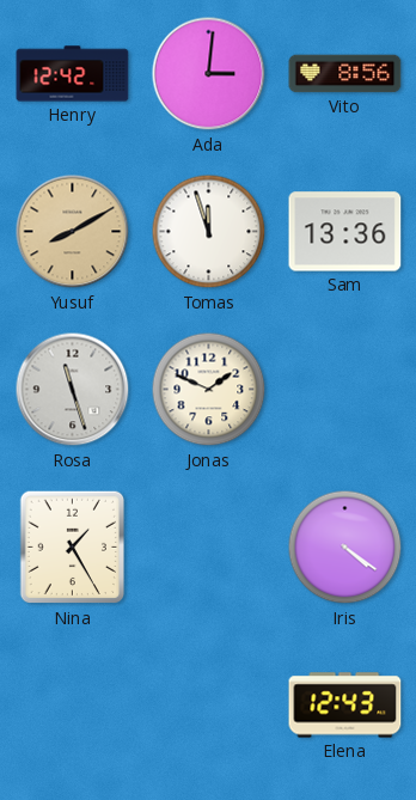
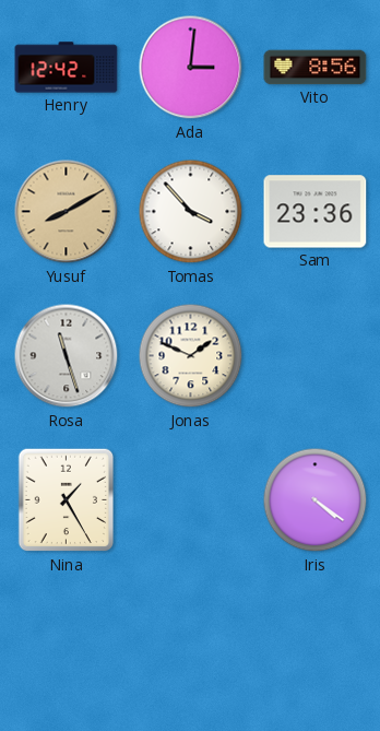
Tomas: 11:57 -> 3:53
Sam: 13:36 -> 23:36
Elena: 12:43 -> none
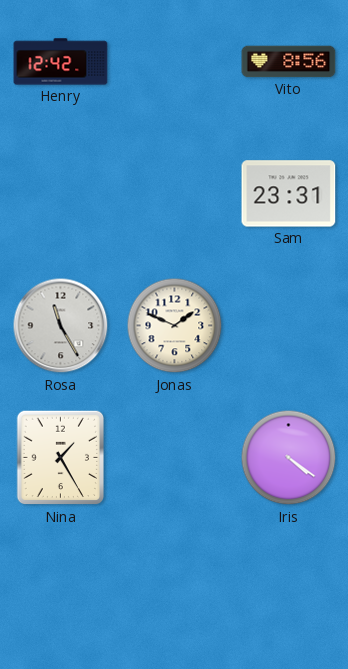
Ada: 3:01 -> none
Yusuf: 8:10 -> none
Tomas: 3:53 -> none
Sam: 23:36 -> 23:31
Rosa: 11:27 -> 11:25
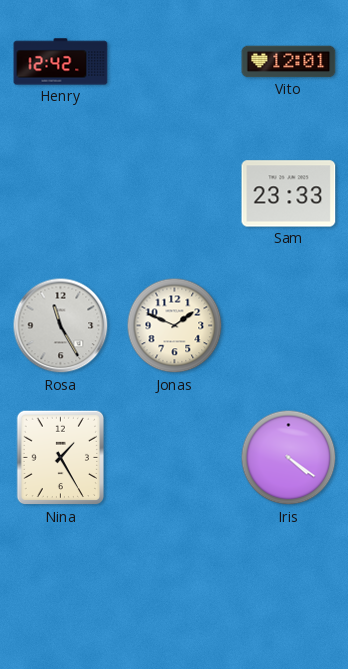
Vito: 8:56 -> 12:01
Sam: 23:31 -> 23:33
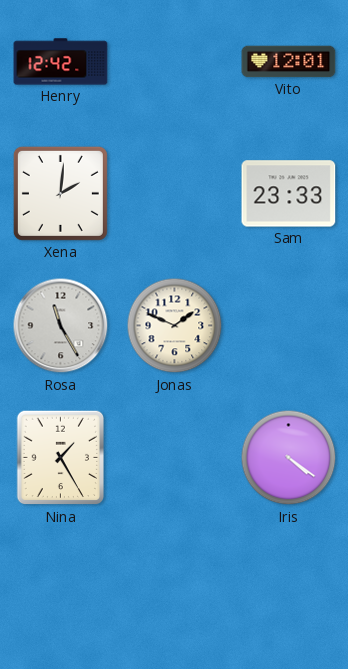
Xena: none -> 2:01
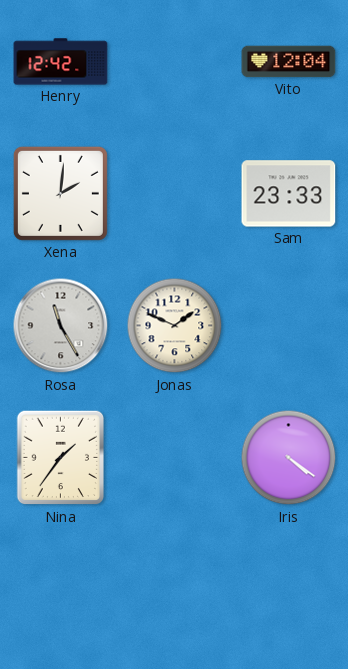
Vito: 12:01 -> 12:04
Nina: 1:25 -> 1:36
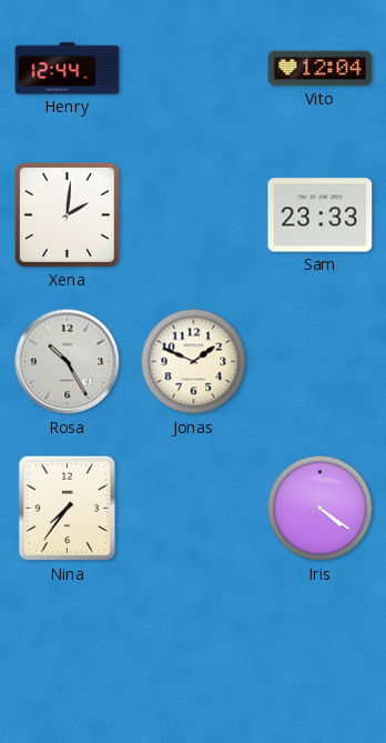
Henry: 12:42 -> 12:44
Rosa: 11:25 -> 10:25
Nina: 1:36 -> 7:36
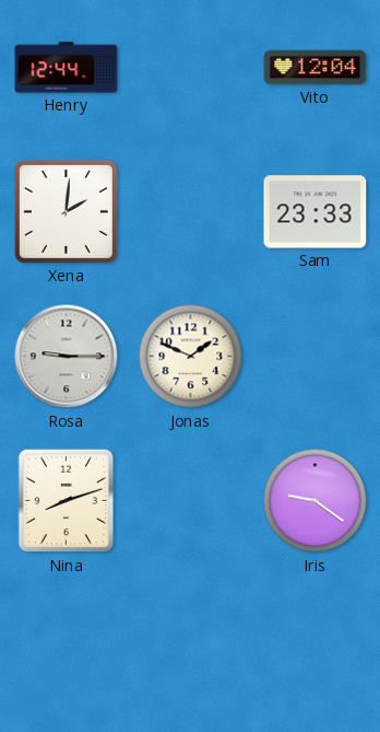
Rosa: 10:25 -> 9:15
Nina: 7:36 -> 8:12
Iris: 4:21 -> 9:21
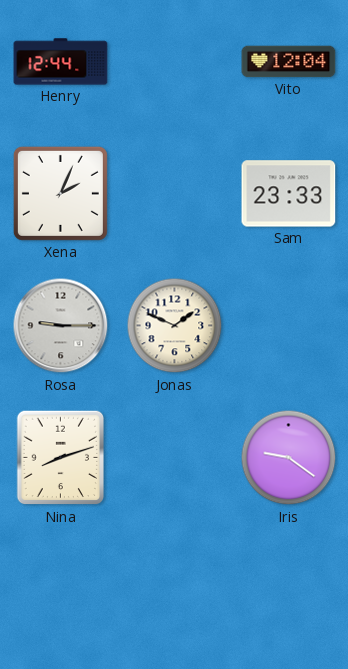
Xena: 2:01 -> 2:04
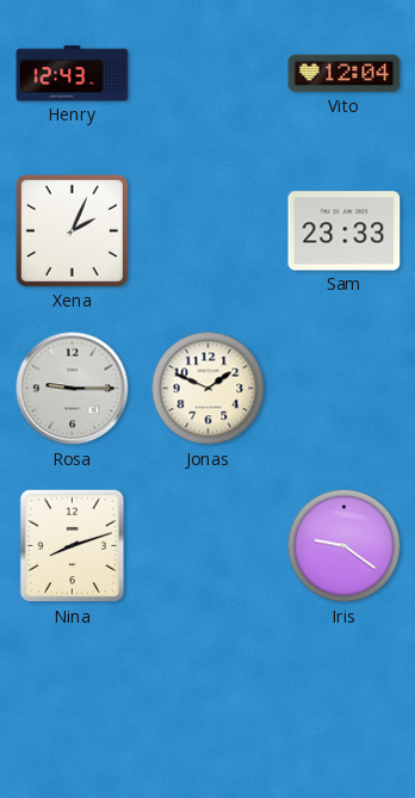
Henry: 12:44 -> 12:43
